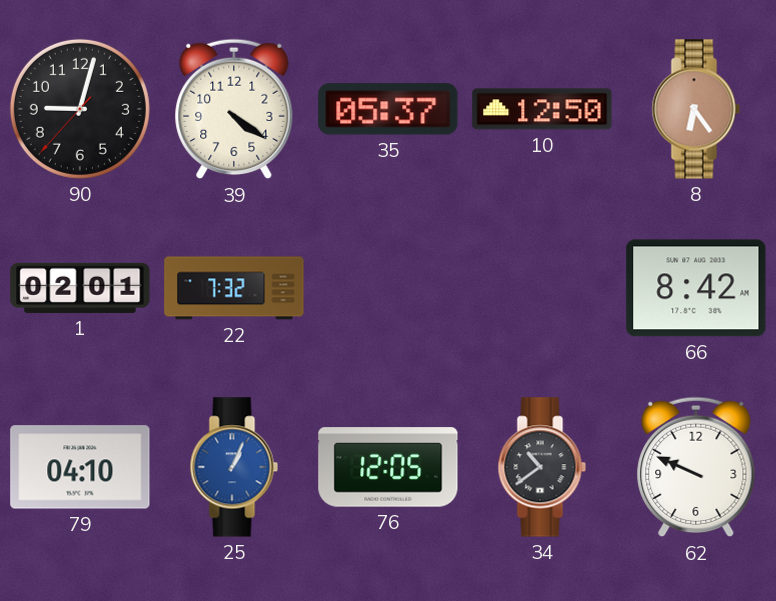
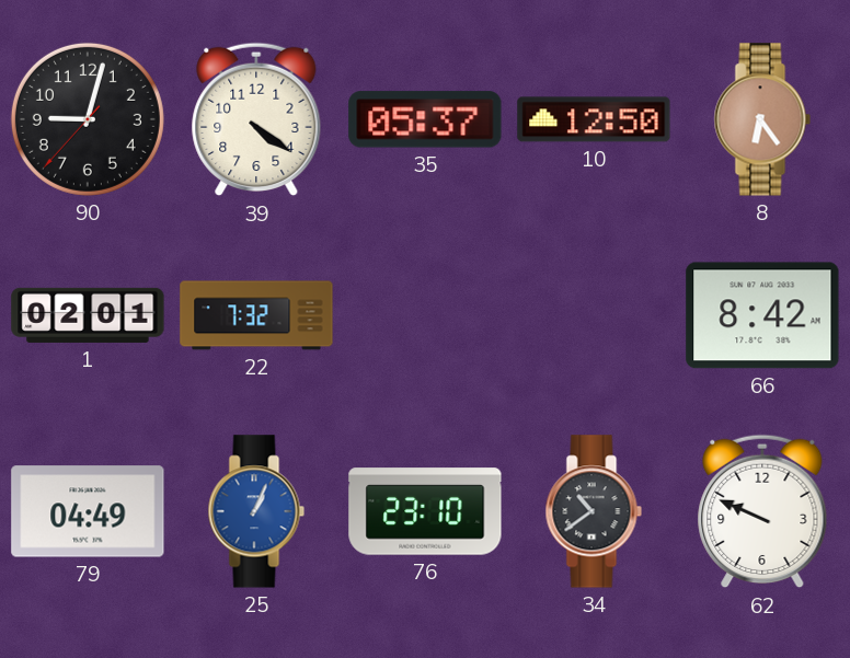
79: 04:10 -> 04:49
76: 12:05 -> 23:10
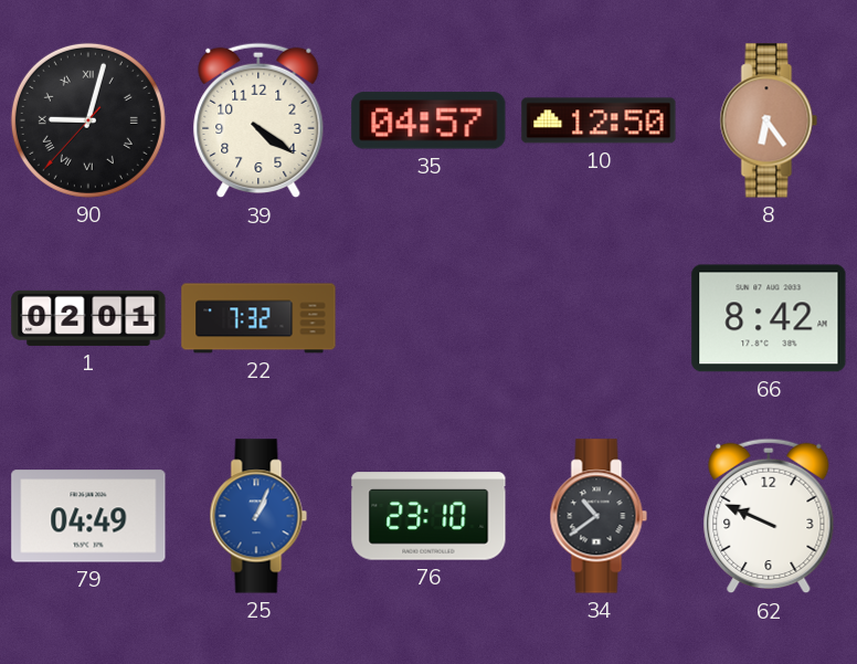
90 numerals: Arabic -> Roman
35: 05:37 -> 04:57
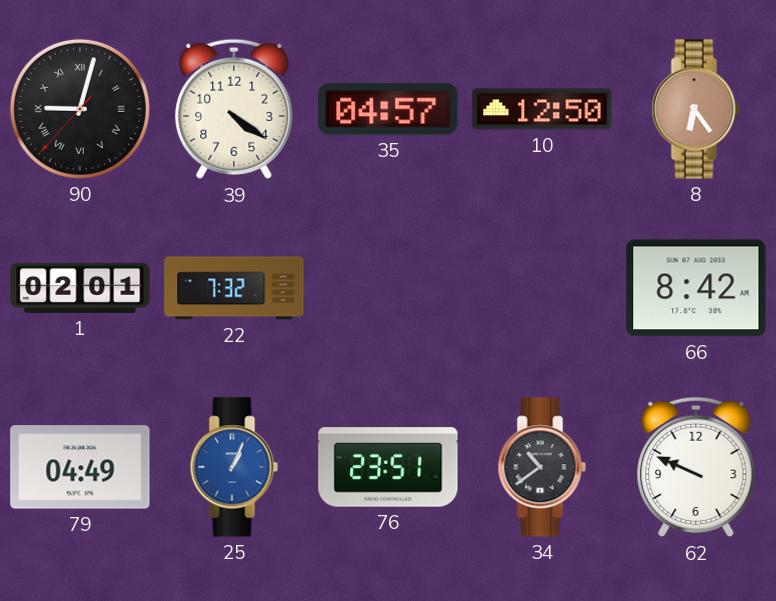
76: 23:10 -> 23:51
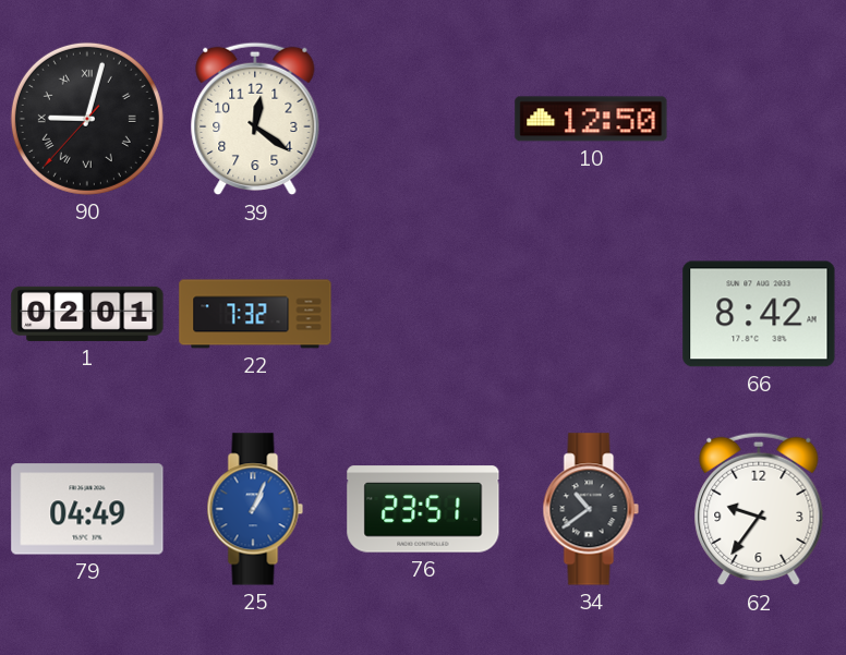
39: 4:21 -> 12:21
35: 04:57 -> none
8: 6:24 -> none
62: 9:49 -> 9:36
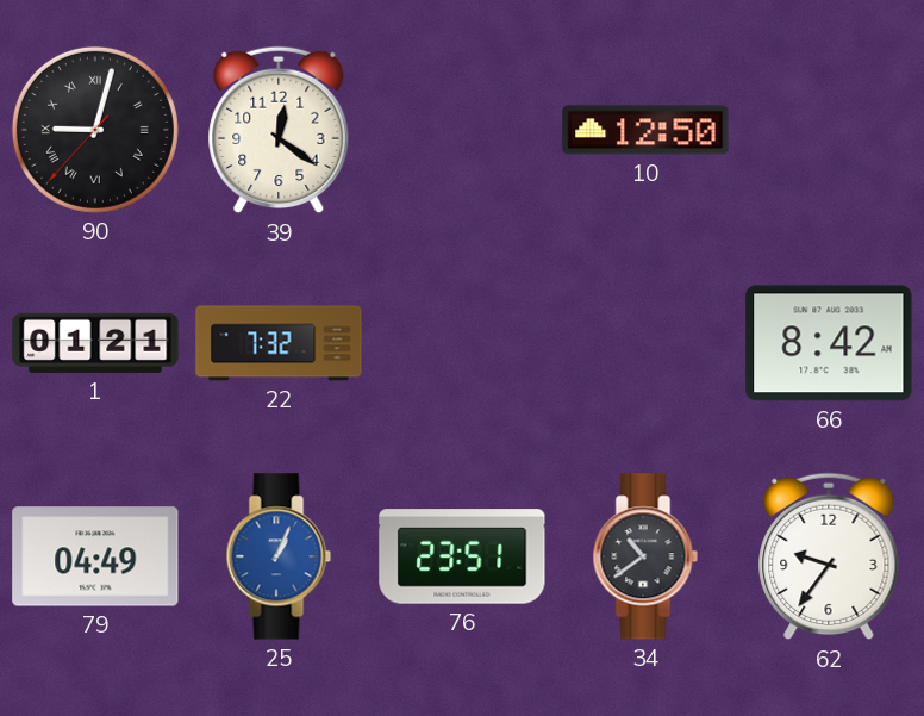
1: 02:01 -> 01:21
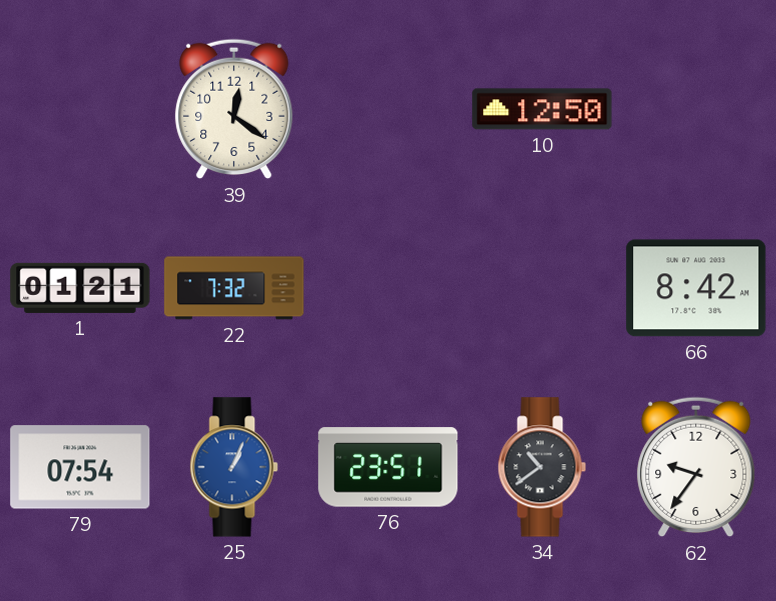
90: 9:02 -> none
79: 04:49 -> 07:54
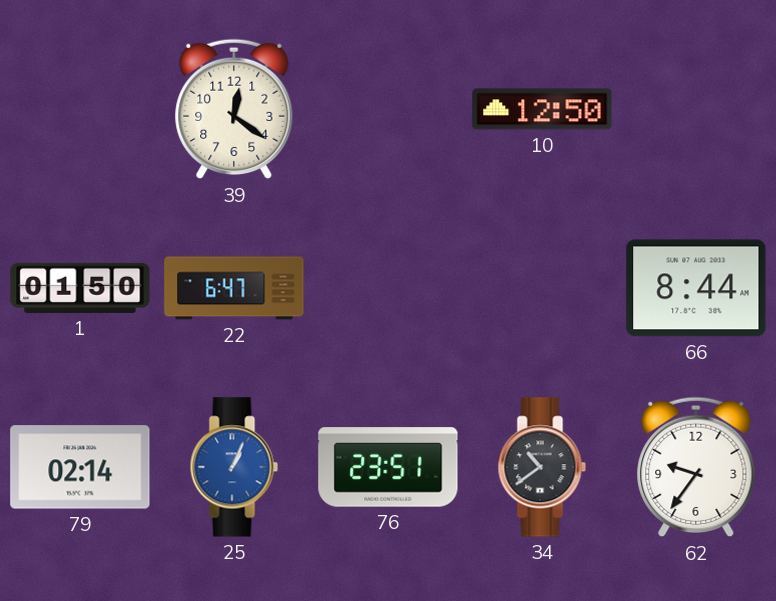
1: 01:21 -> 01:50
22: 7:32 -> 6:47
66: 8:42 -> 8:44
79: 07:54 -> 02:14
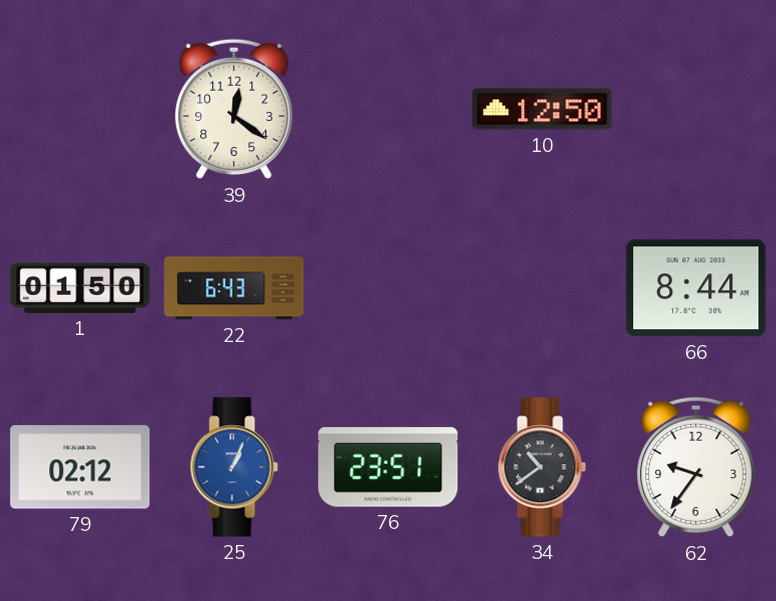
22: 6:47 -> 6:43
79: 02:14 -> 02:12
